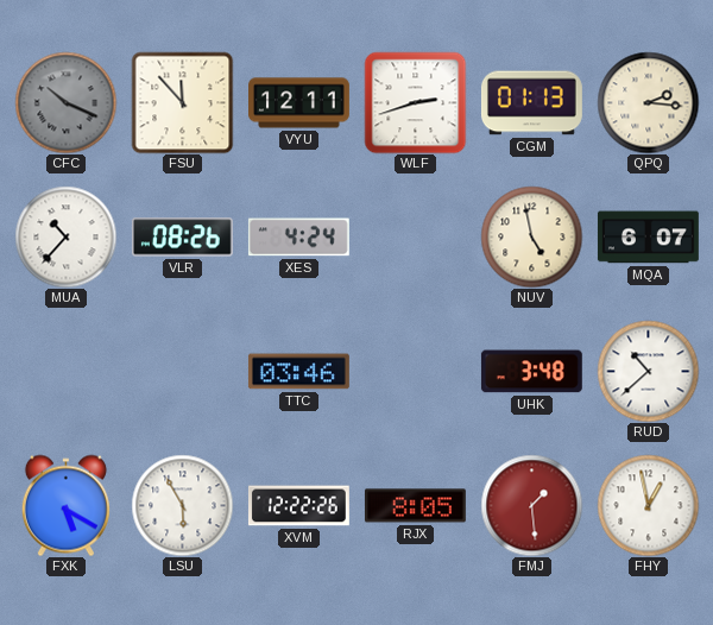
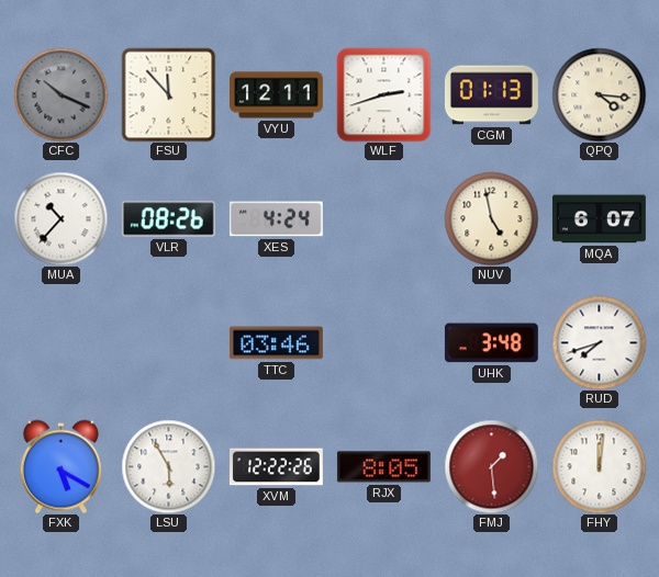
QPQ: 2:16 -> 4:16
RUD: 10:38 -> 7:42
FHY: 12:58 -> 12:01
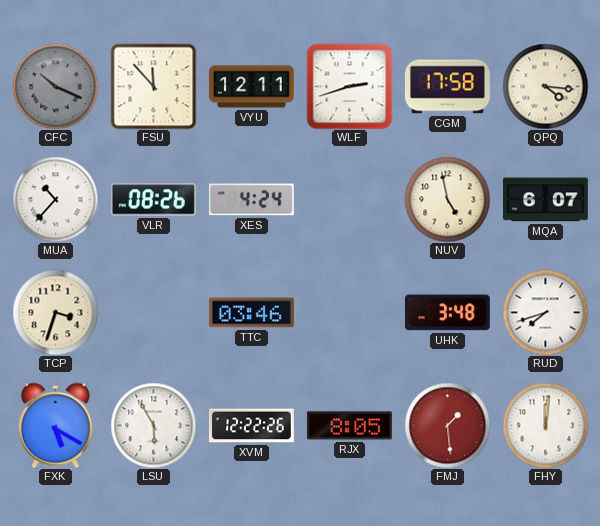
CGM: 01:13 -> 17:58
TCP: none -> 3:33
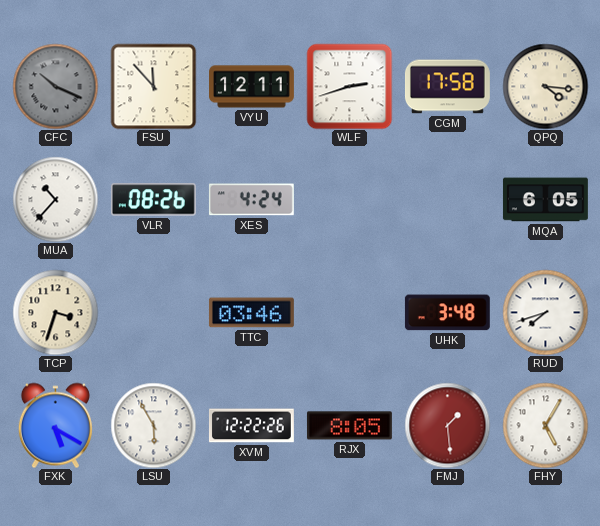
NUV: 4:58 -> none
MQA: 6:07 -> 6:05
FHY: 12:01 -> 5:05
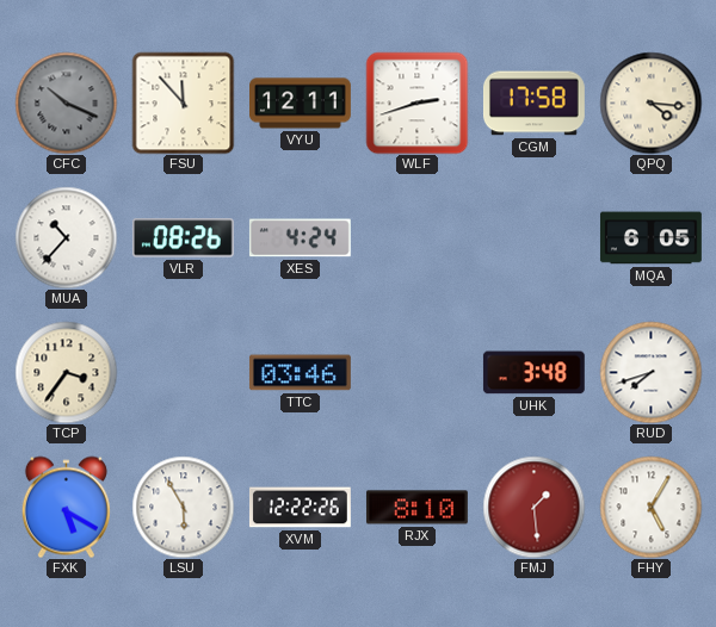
TCP: 3:33 -> 3:36
RJX: 8:05 -> 8:10
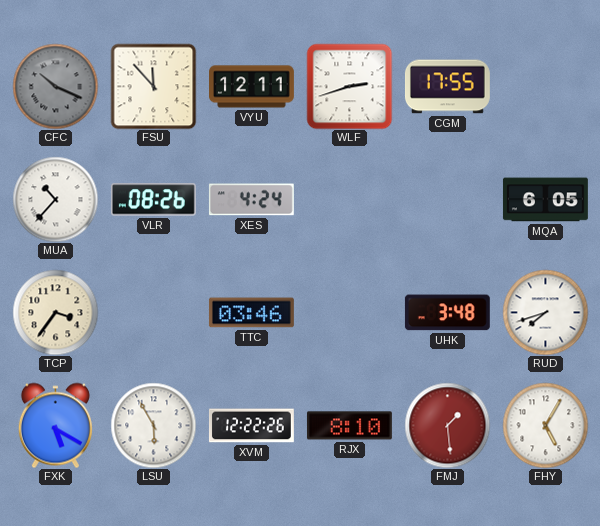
CGM: 17:58 -> 17:55
QPQ: 4:16 -> none
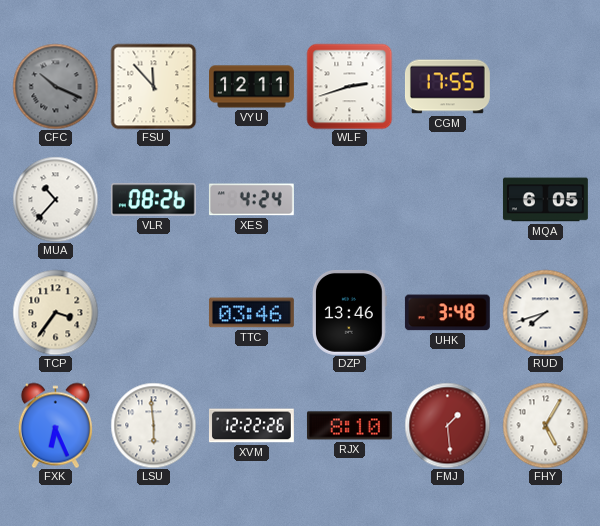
DZP: none -> 13:46
FXK: 5:20 -> 6:26
LSU: 5:55 -> 5:59
